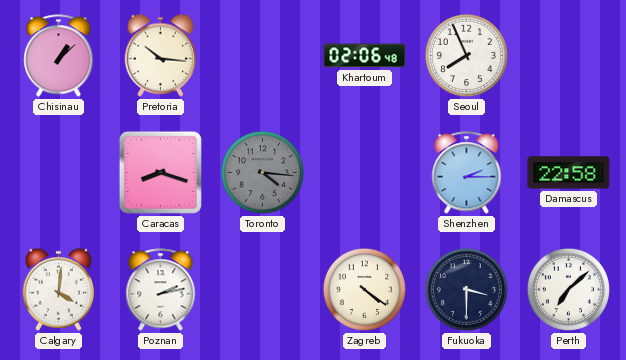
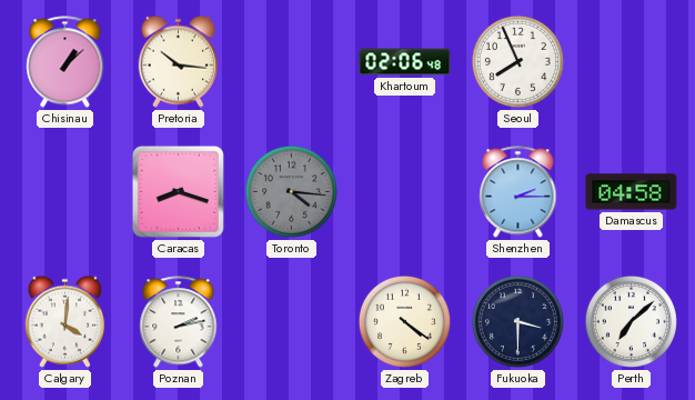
Damascus: 22:58 -> 04:58
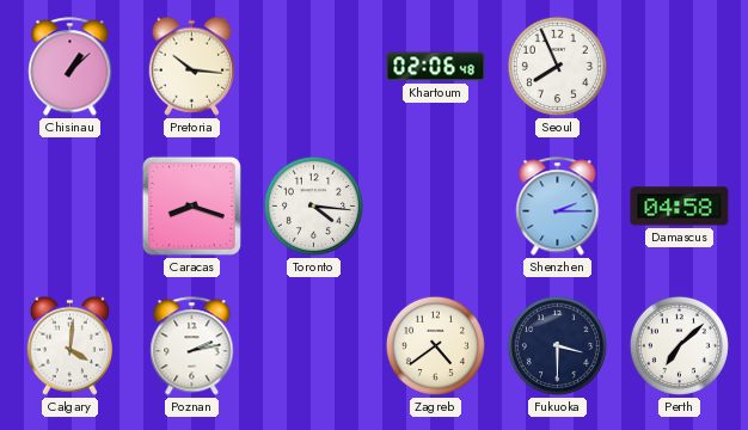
Toronto dial: grey -> white
Zagreb: 4:21 -> 4:39
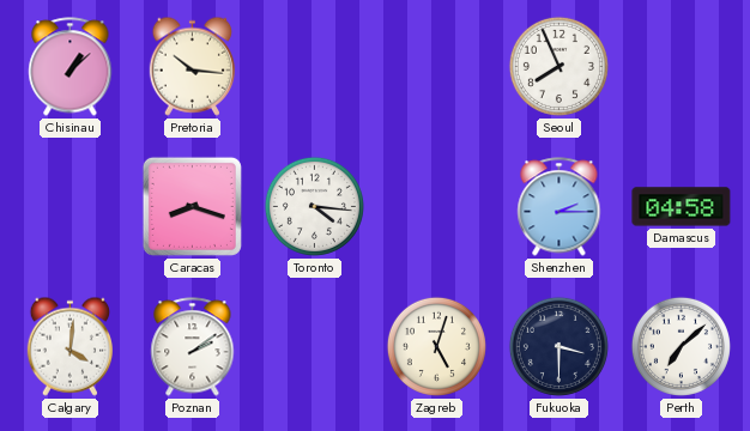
Khartoum: 02:06 -> none
Poznan: 2:13 -> 2:09
Zagreb: 4:39 -> 5:03
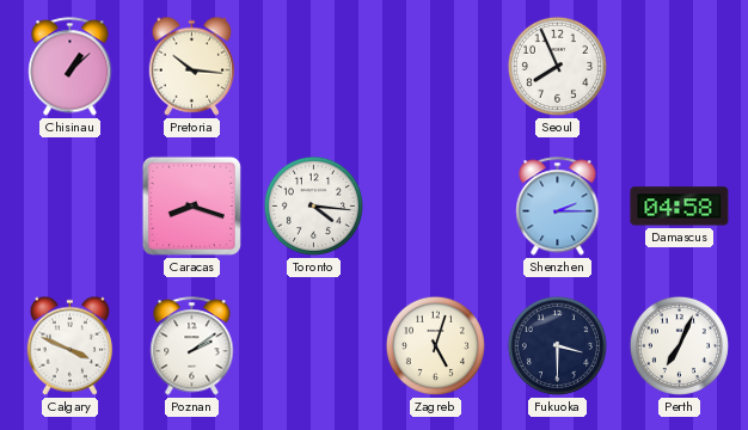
Calgary: 4:01 -> 3:49
Perth: 7:08 -> 7:04
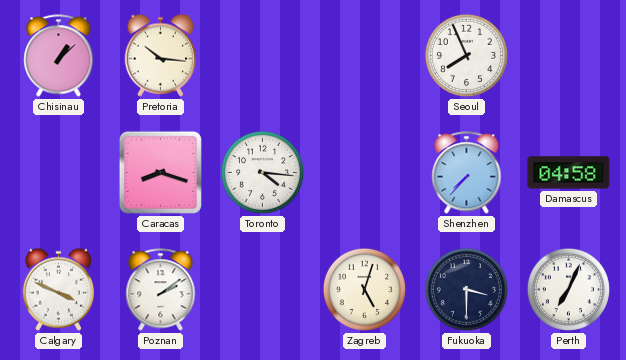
Shenzhen: 2:15 -> 7:37
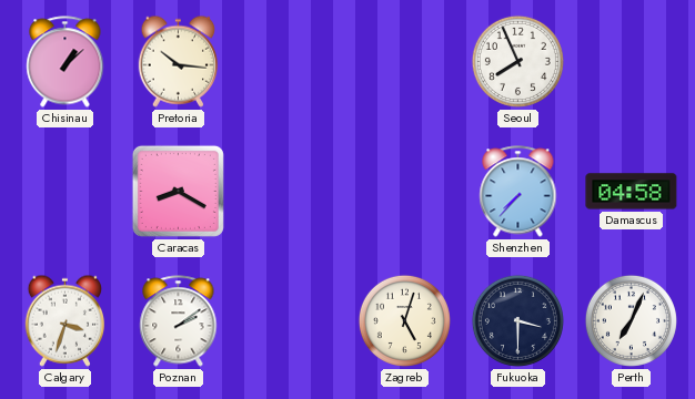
Caracas: 8:18 -> 8:20
Toronto: 4:16 -> none
Calgary: 3:49 -> 3:33
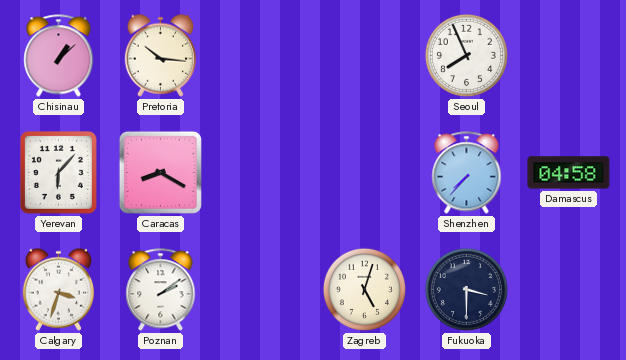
Yerevan: none -> 6:07
Perth: 7:04 -> none
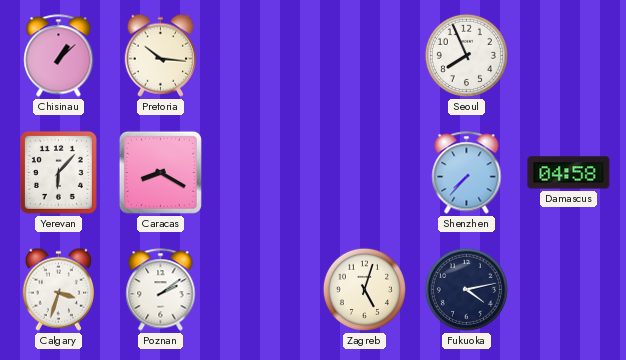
Fukuoka: 3:30 -> 4:13
